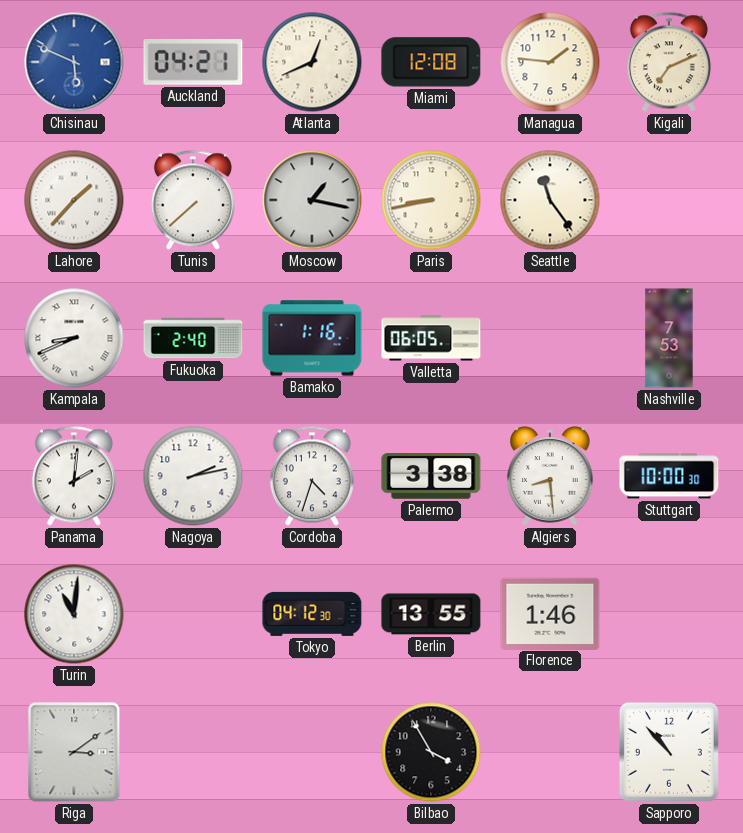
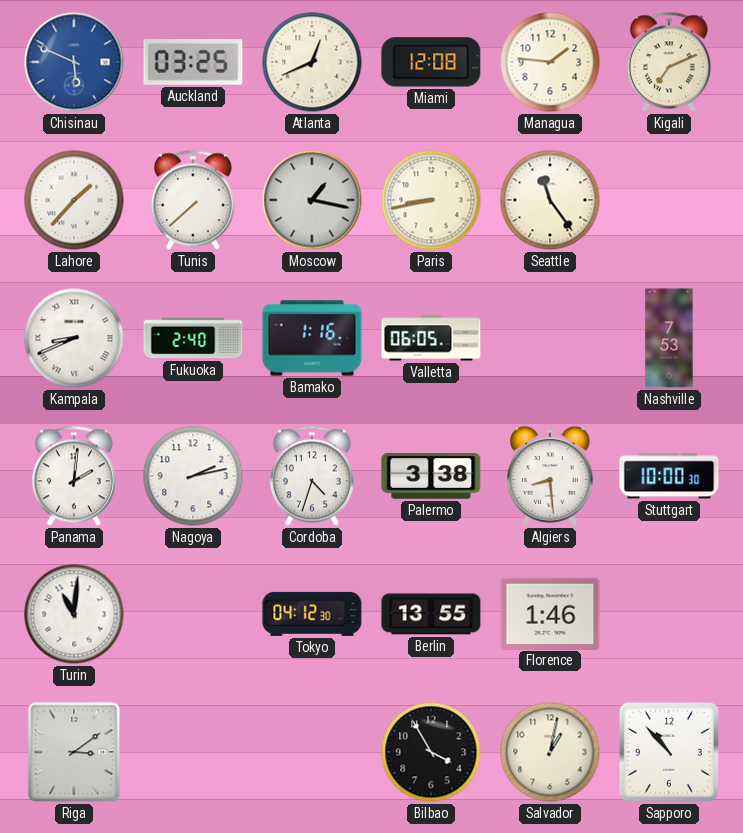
Auckland: 04:21 -> 03:25
Salvador: none -> 1:02
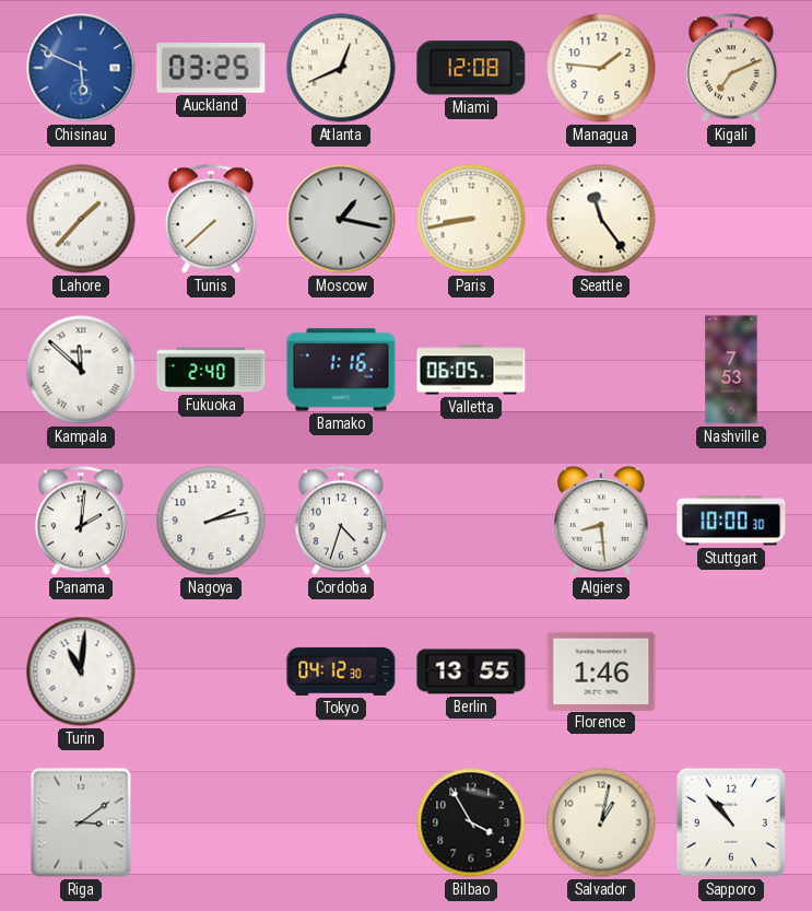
Kampala: 8:41 -> 11:52
Palermo: 3:38 -> none
